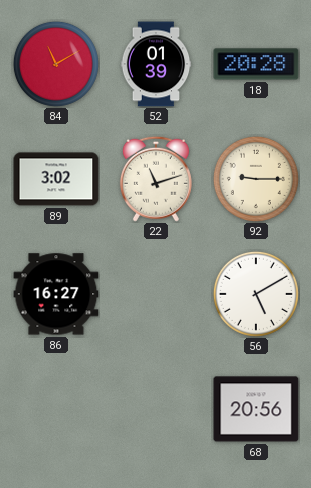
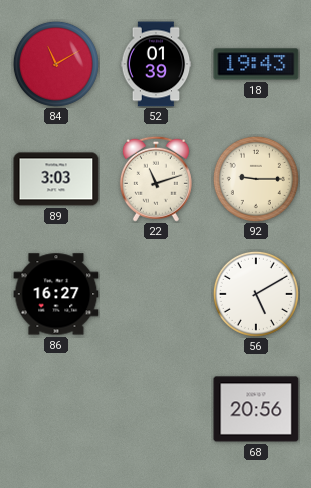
18: 20:28 -> 19:43
89: 3:02 -> 3:03
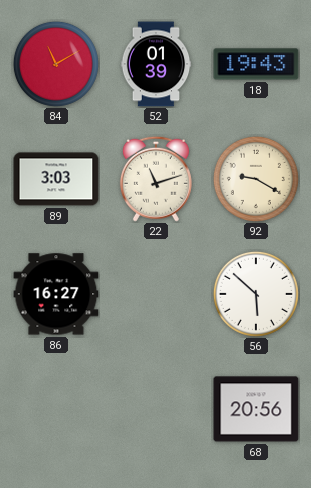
92: 9:15 -> 9:20
56: 5:10 -> 5:52
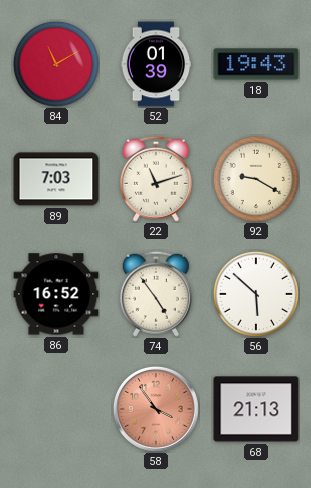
89: 3:03 -> 7:03
86: 16:27 -> 16:52
74: none -> 4:54
58: none -> 3:54
68: 20:56 -> 21:13
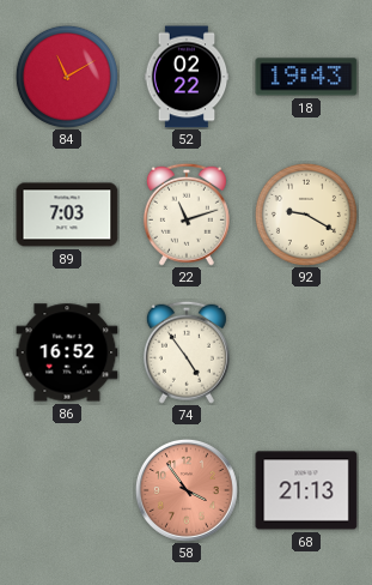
52: 01:39 -> 02:22
56: 5:52 -> none
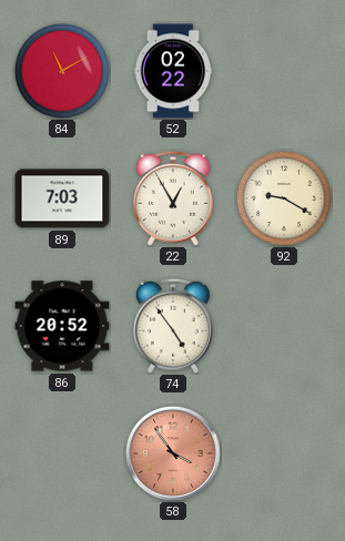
18: 19:43 -> none
22: 11:12 -> 12:55
86: 16:52 -> 20:52
68: 21:13 -> none
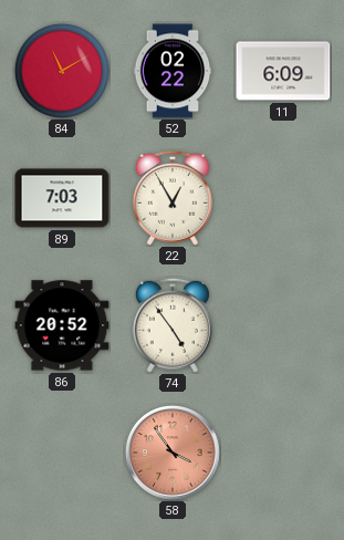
11: none -> 6:09
92: 9:20 -> none
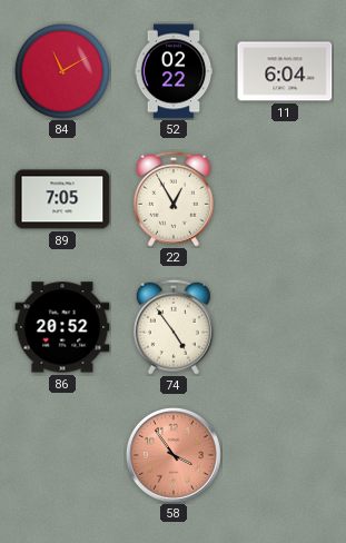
11: 6:09 -> 6:04
89: 7:03 -> 7:05
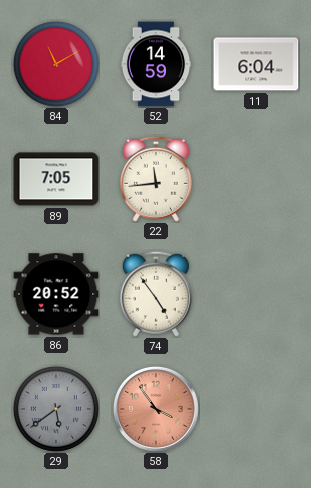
52: 02:22 -> 14:59
22: 12:55 -> 11:44
29: none -> 5:39
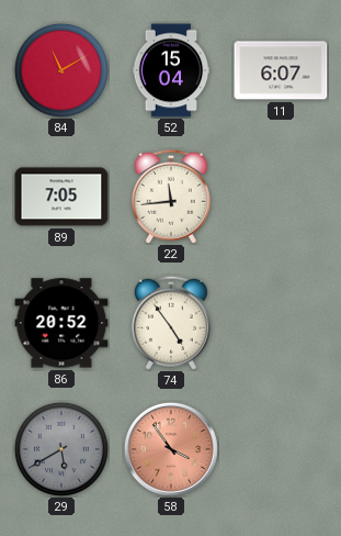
52: 14:59 -> 15:04
11: 6:04 -> 6:07
29: 5:39 -> 5:40
